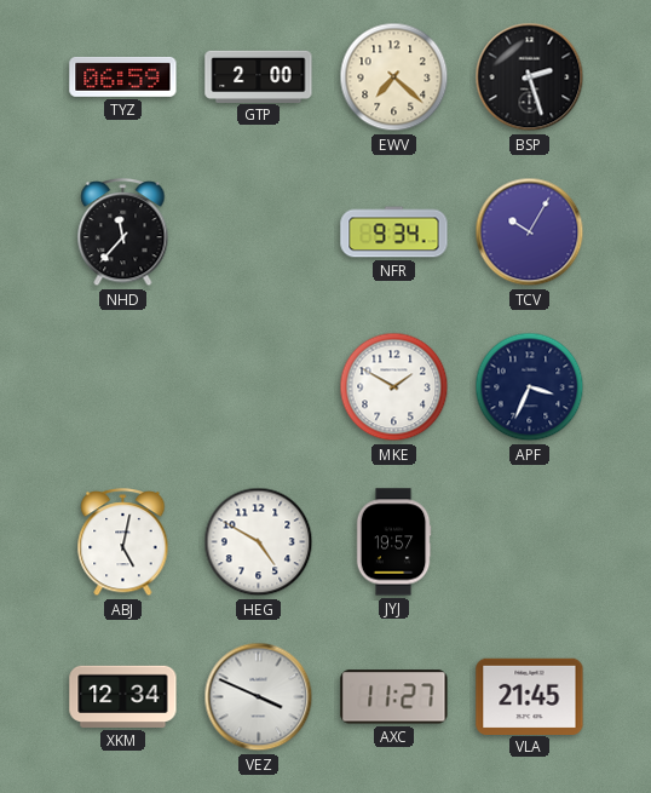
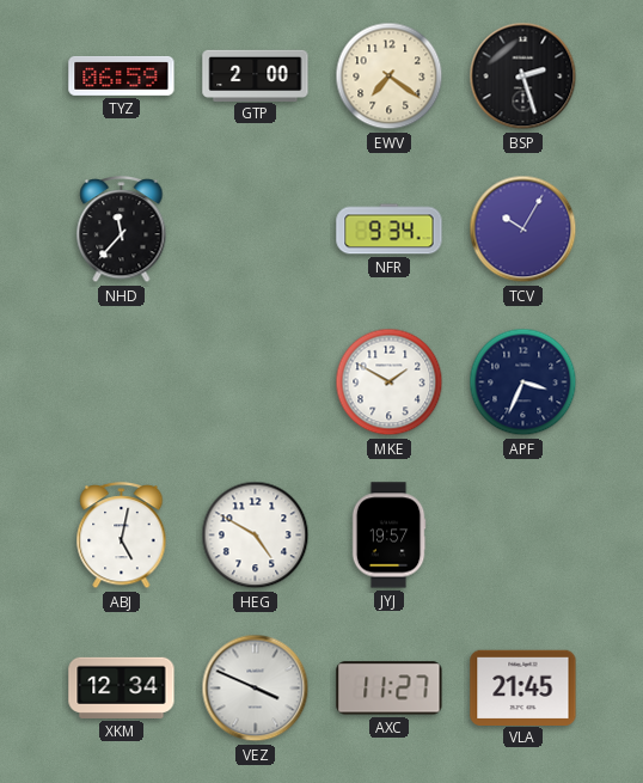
EWV: 7:22 -> 7:21
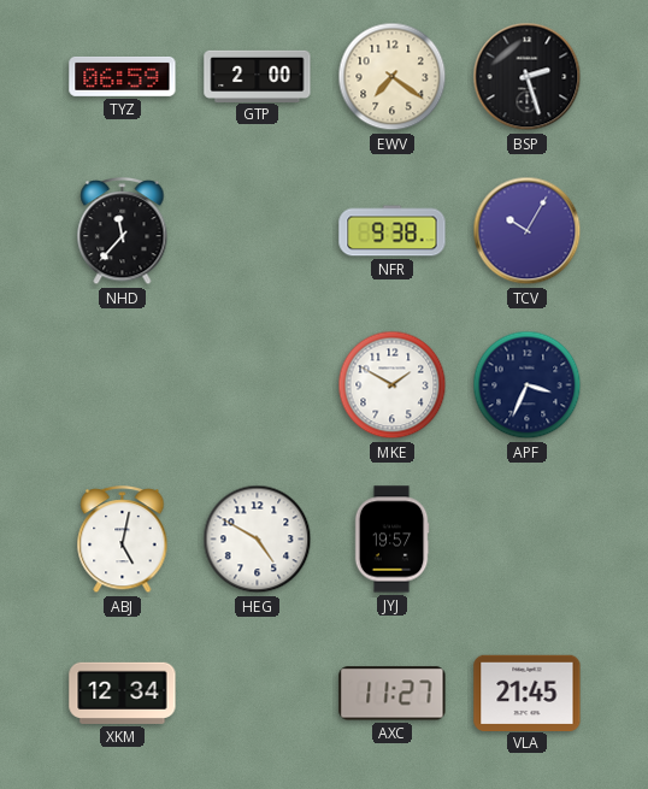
NFR: 9:34 -> 9:38
VEZ: 3:49 -> none
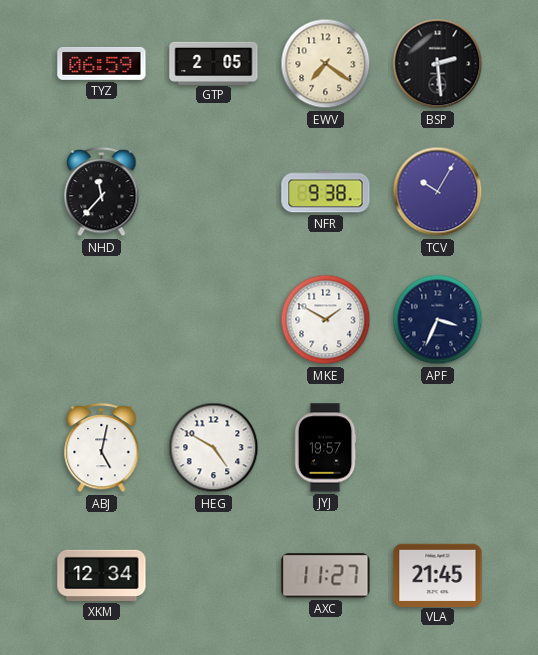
GTP: 2:00 -> 2:05
BSP: 2:27 -> 2:29
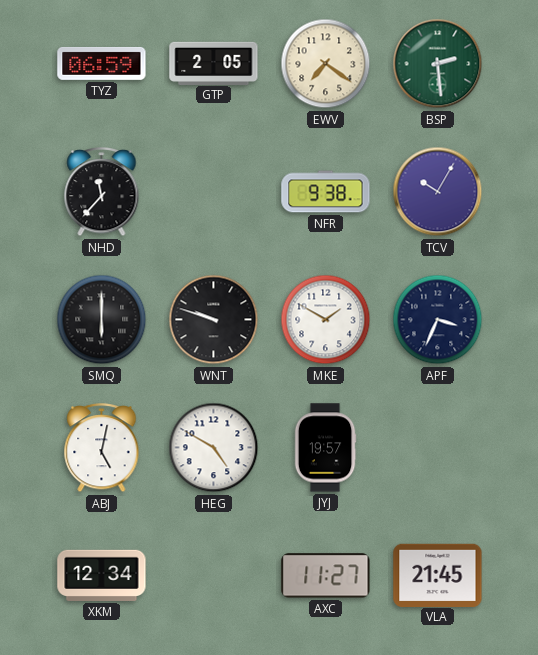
BSP dial: black -> green
SMQ: none -> 6:00
WNT: none -> 9:48
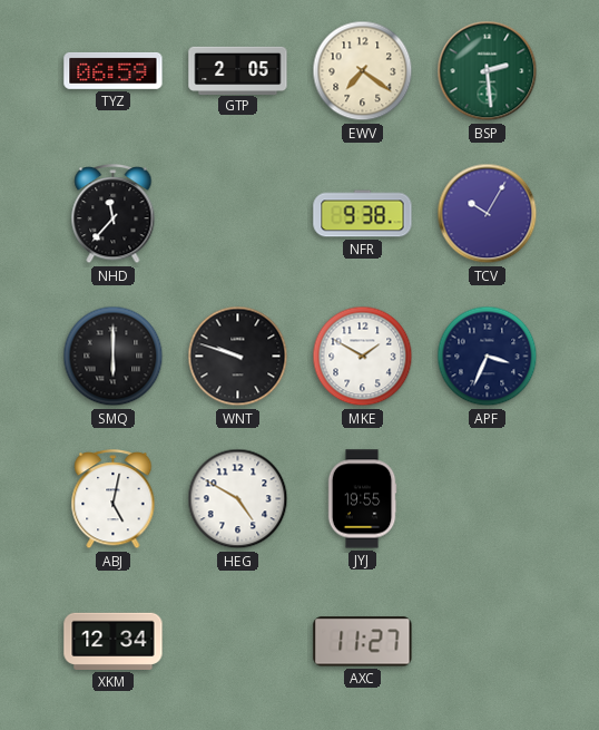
JYJ: 19:57 -> 19:55
VLA: 21:45 -> none
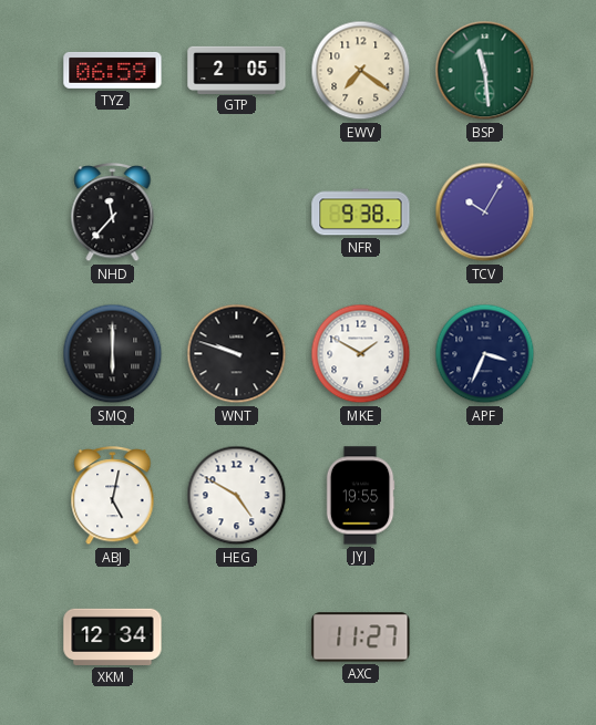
BSP: 2:29 -> 11:29
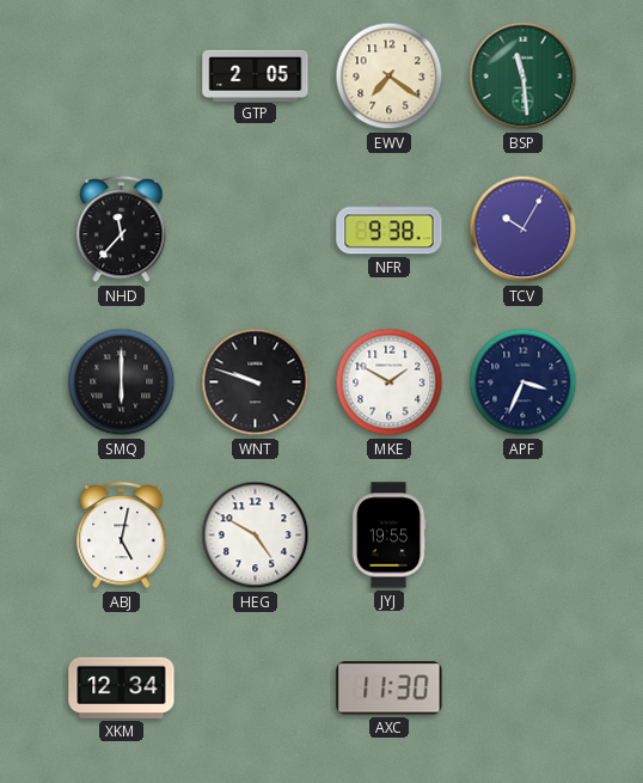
TYZ: 06:59 -> none
AXC: 11:27 -> 11:30
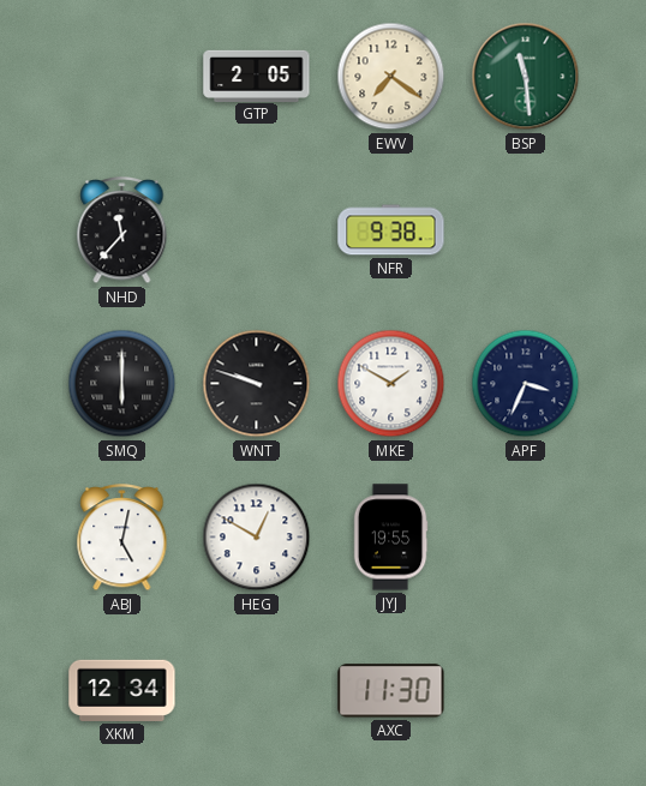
TCV: 10:05 -> none
HEG: 4:50 -> 12:50
